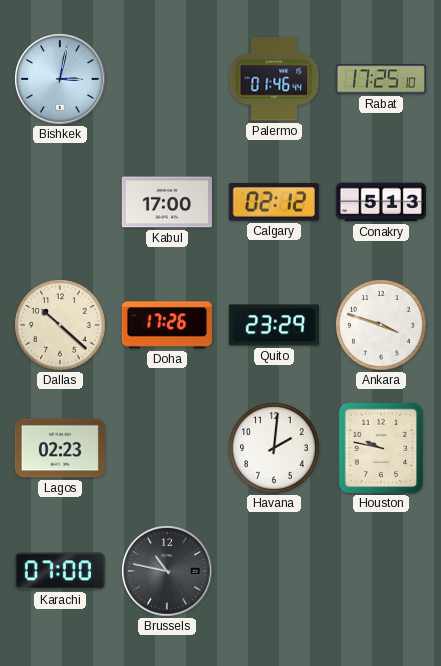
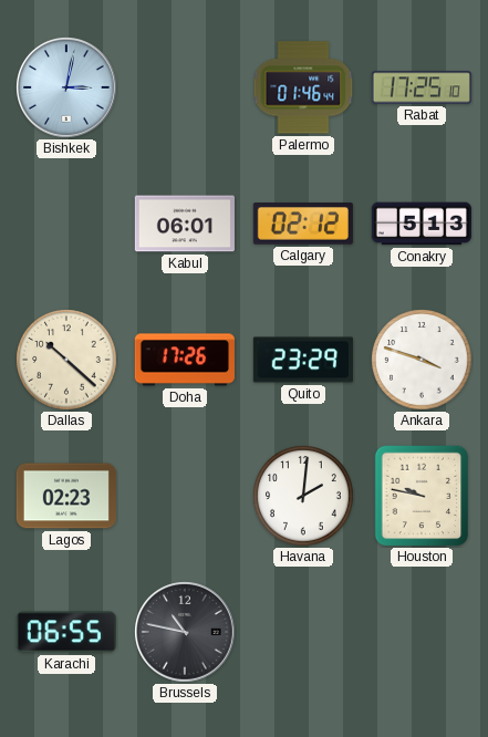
Kabul: 17:00 -> 06:01
Karachi: 07:00 -> 06:55
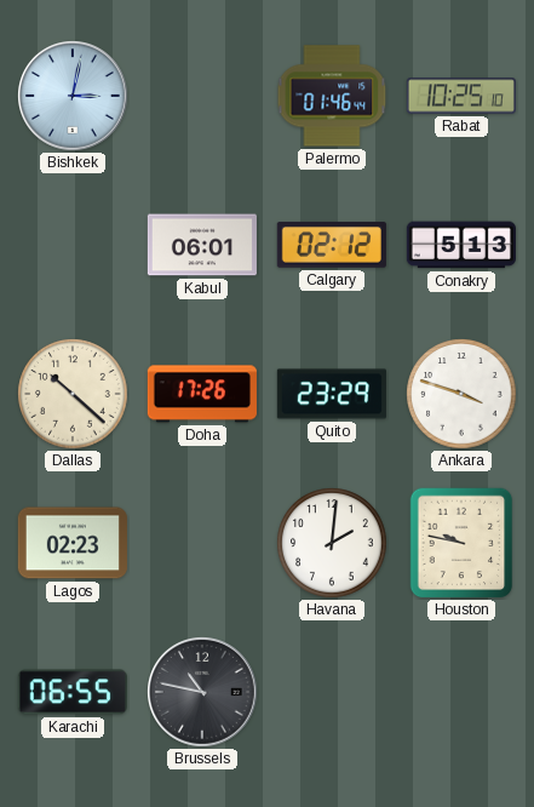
Rabat: 17:25 -> 10:25
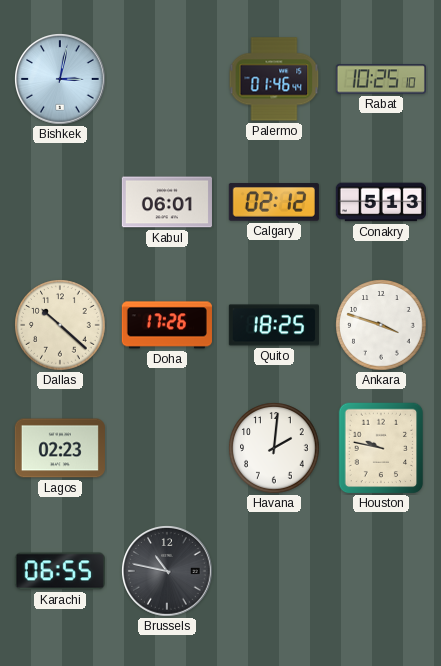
Quito: 23:29 -> 18:25
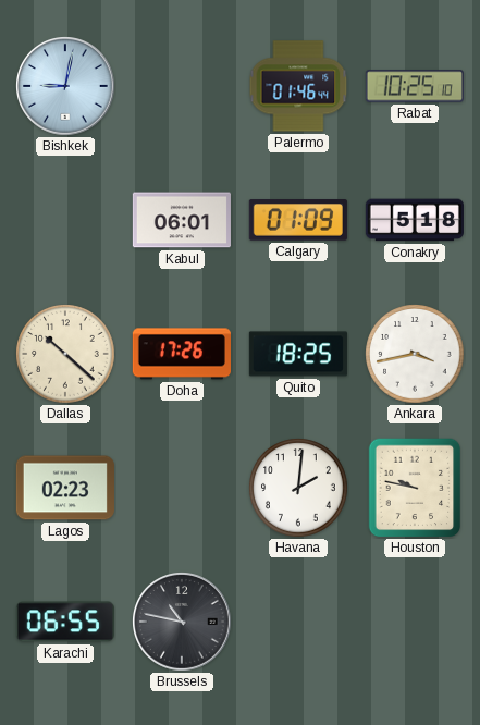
Bishkek: 3:02 -> 9:02
Calgary: 02:12 -> 01:09
Conakry: 5:13 -> 5:18
Ankara: 3:48 -> 3:43
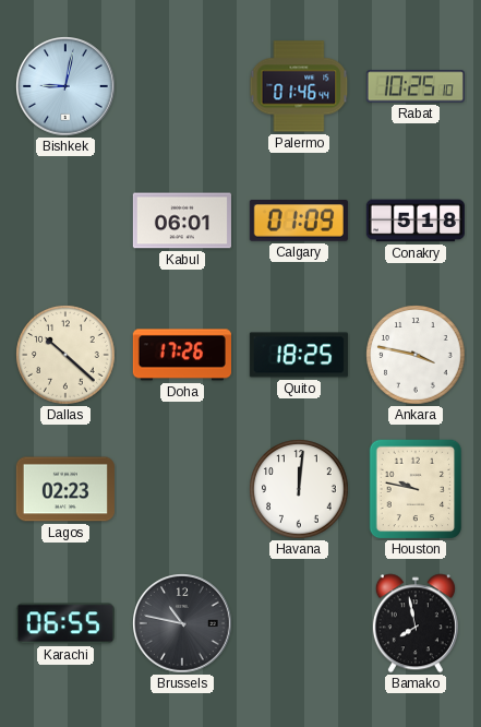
Ankara: 3:43 -> 3:47
Havana: 2:01 -> 12:01
Bamako: none -> 7:58
